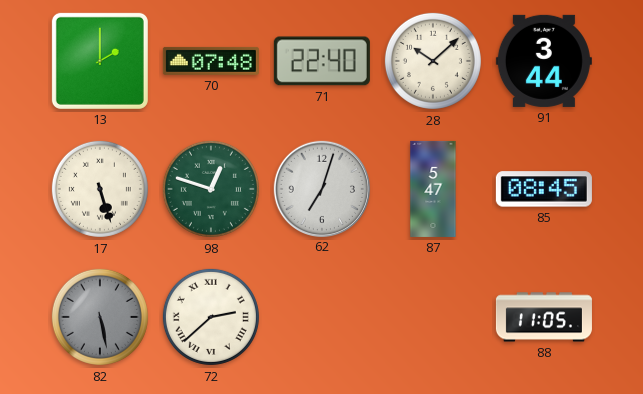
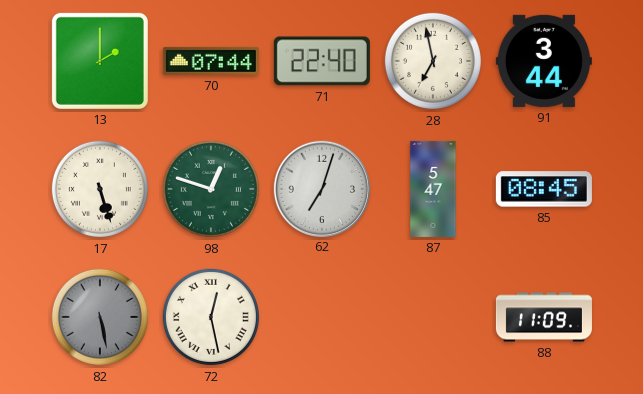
70: 07:48 -> 07:44
28: 10:08 -> 6:58
72: 2:38 -> 12:28
88: 11:05 -> 11:09
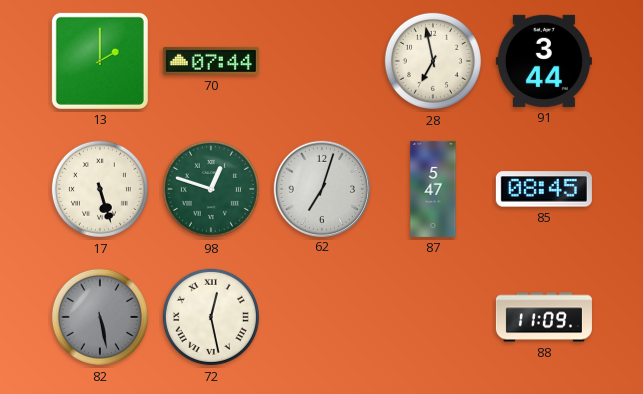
71: 22:40 -> none
